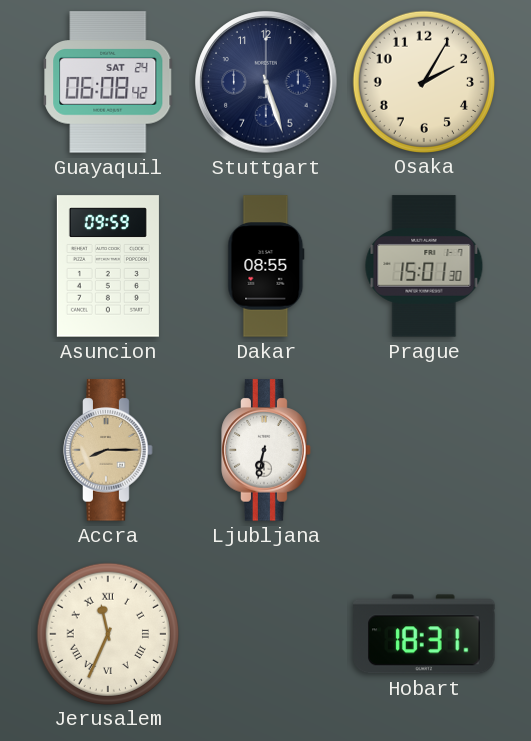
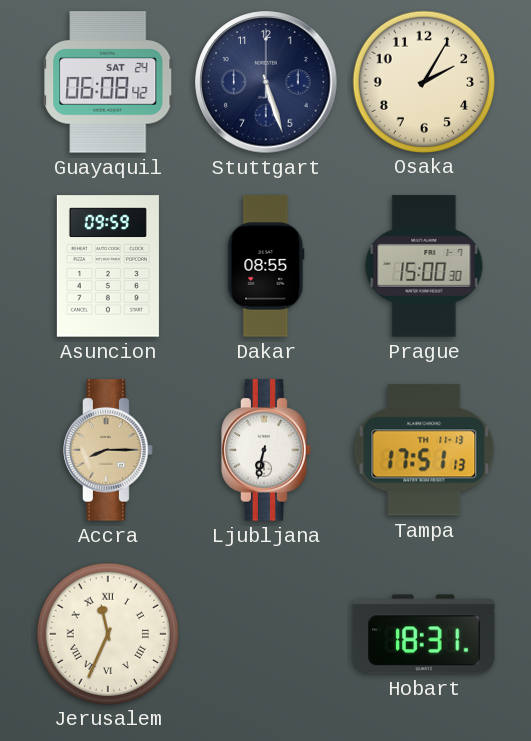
Prague: 15:01 -> 15:00
Tampa: none -> 17:51
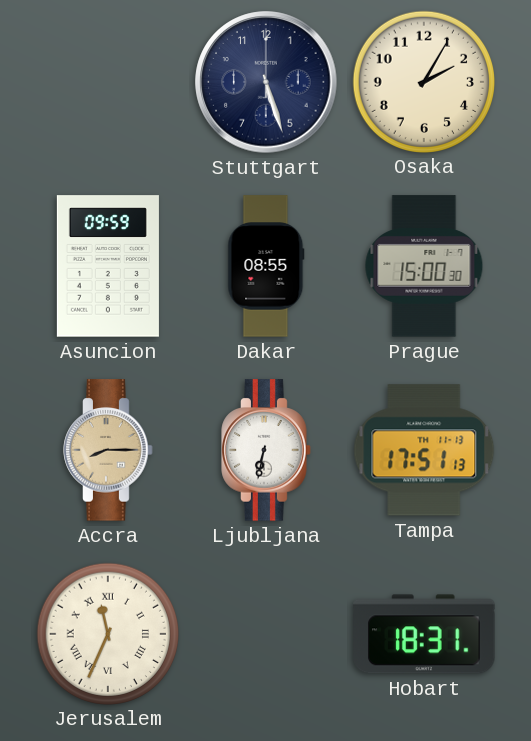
Guayaquil: 06:08 -> none
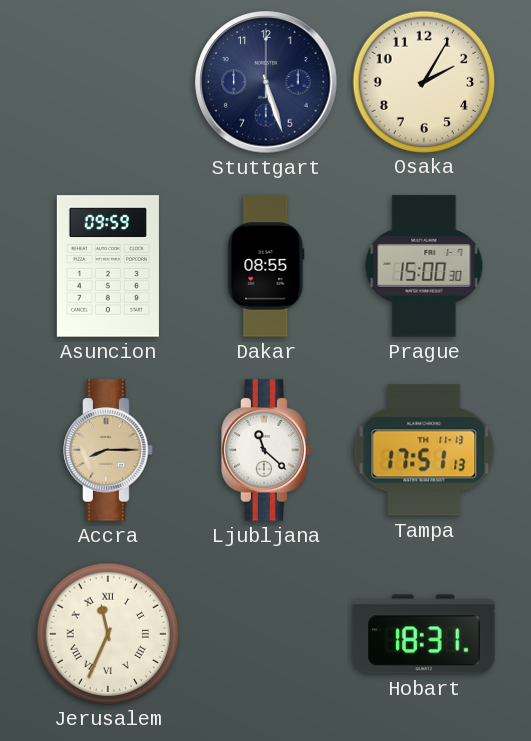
Ljubljana: 6:32 -> 11:22
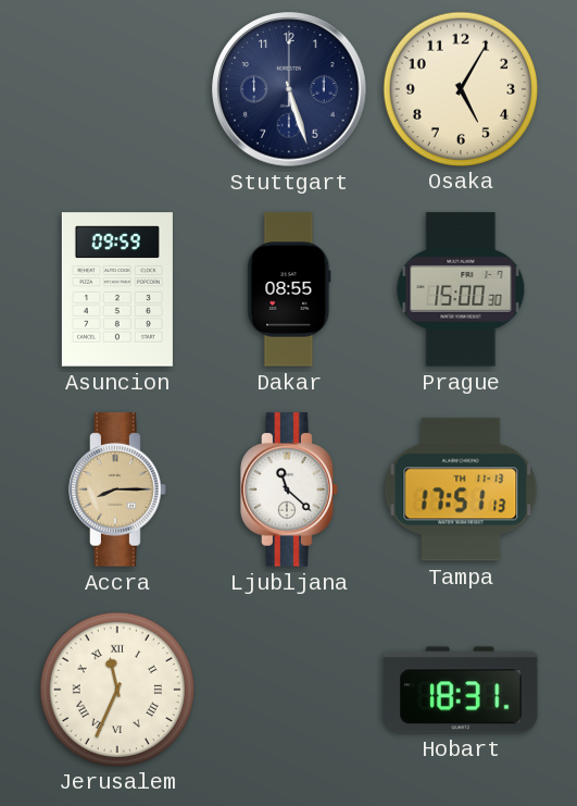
Osaka: 2:05 -> 5:05
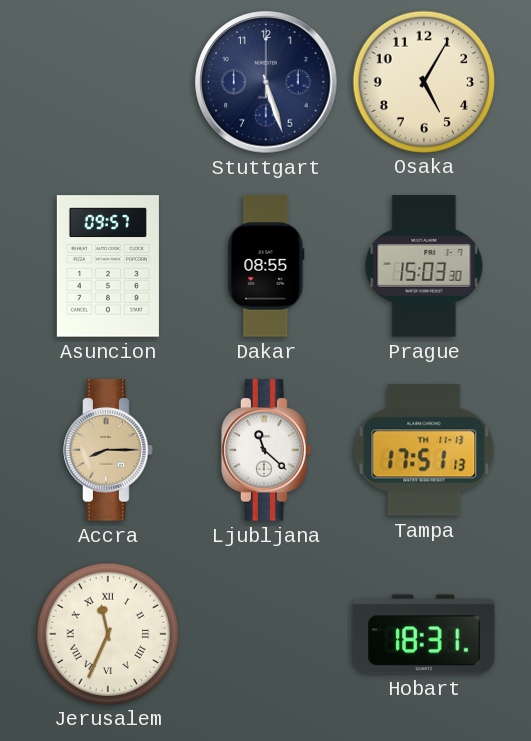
Asuncion: 09:59 -> 09:57
Prague: 15:00 -> 15:03
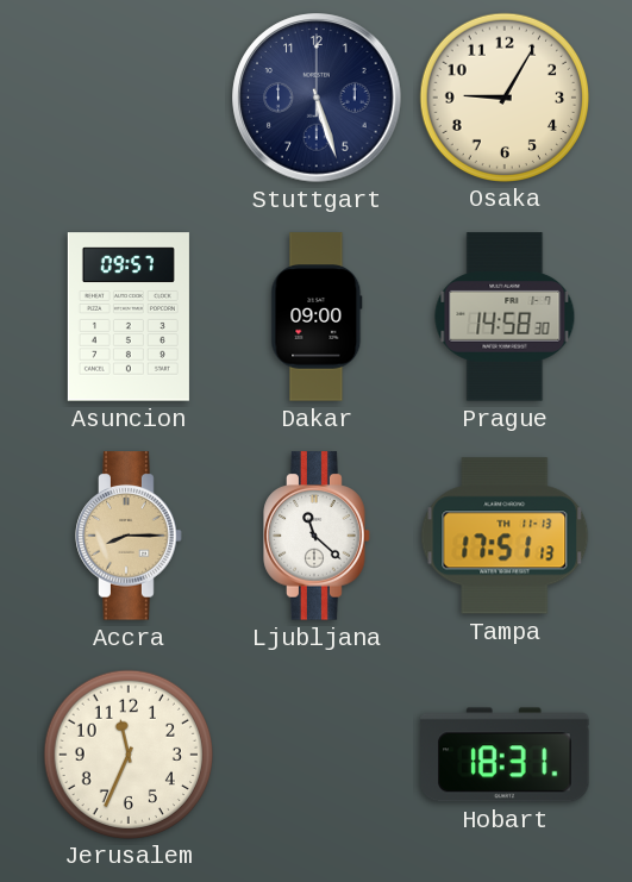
Osaka: 5:05 -> 9:05
Dakar: 08:55 -> 09:00
Prague: 15:03 -> 14:58
Jerusalem numerals: Roman -> Arabic
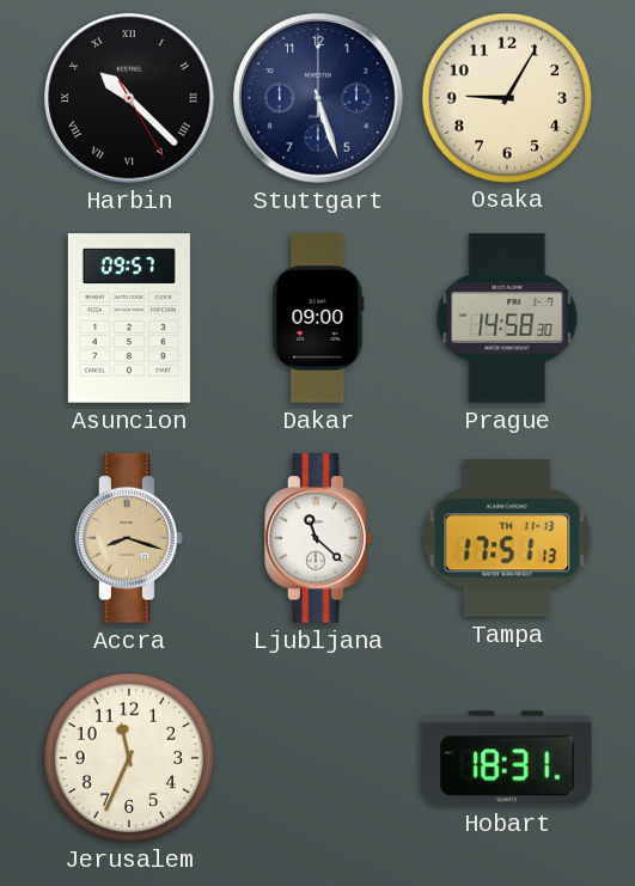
Harbin: none -> 10:22
Accra: 8:15 -> 8:18
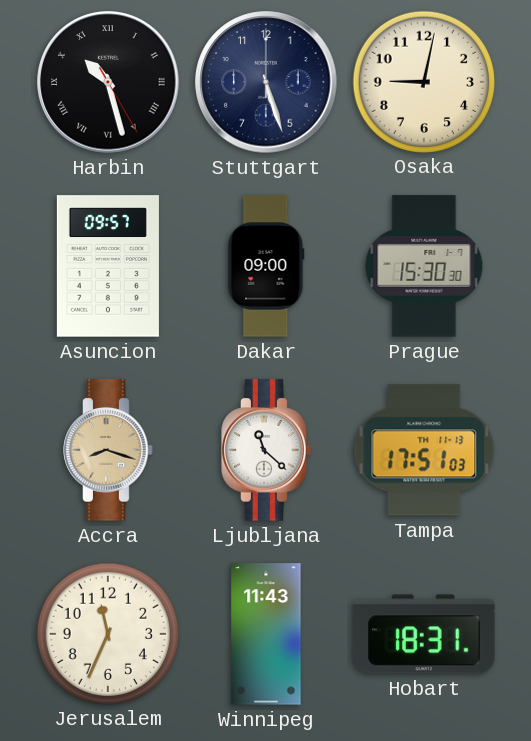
Harbin: 10:22 -> 10:27
Osaka: 9:05 -> 9:02
Prague: 14:58 -> 15:30
Tampa: 17:51:13 -> 17:51:03
Winnipeg: none -> 11:43
